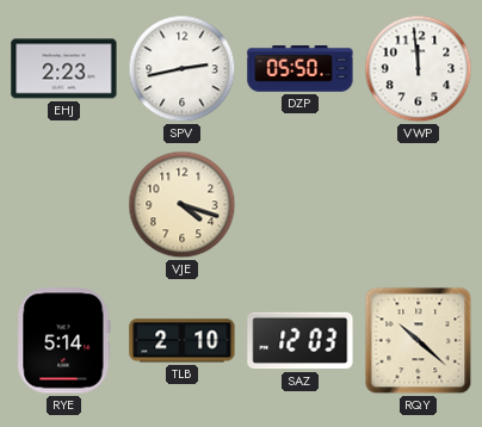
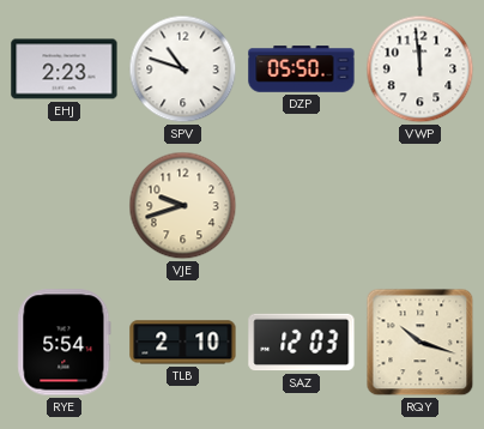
SPV: 2:43 -> 10:48
VJE: 4:18 -> 9:42
RYE: 5:14 -> 5:54
RQY: 10:22 -> 10:18
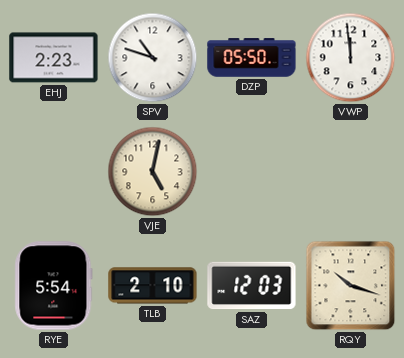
VJE: 9:42 -> 5:02
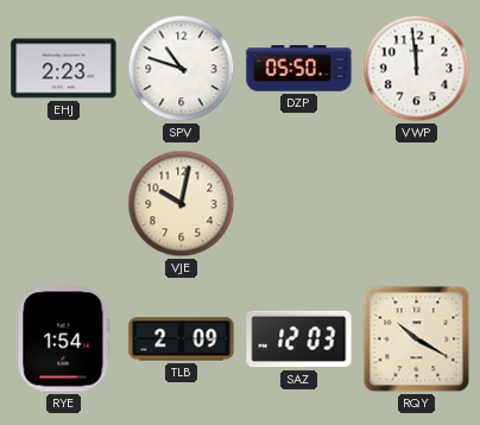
VJE: 5:02 -> 10:02
RYE: 5:54 -> 1:54
TLB: 2:10 -> 2:09
RQY: 10:18 -> 10:20
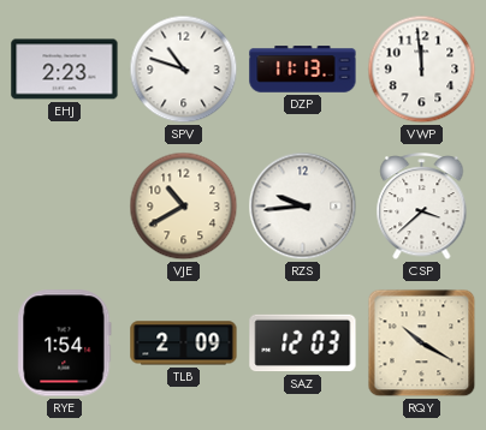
DZP: 05:50 -> 11:13
VJE: 10:02 -> 10:40
RZS: none -> 9:44
CSP: none -> 3:38
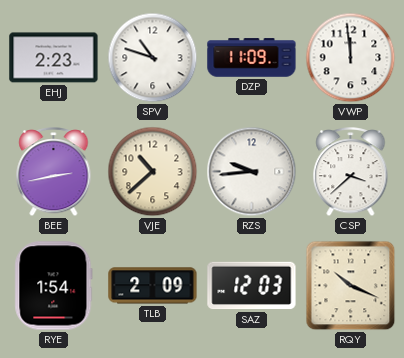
DZP: 11:13 -> 11:09
BEE: none -> 2:43
VJE: 10:40 -> 10:38
RQY: 10:20 -> 10:19
